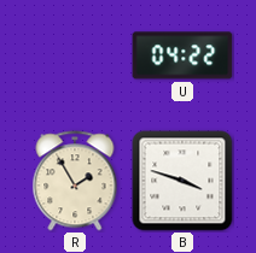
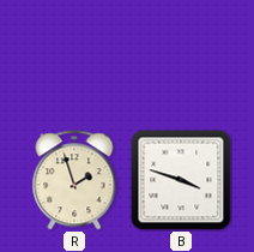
U: 04:22 -> none
R: 1:55 -> 1:57
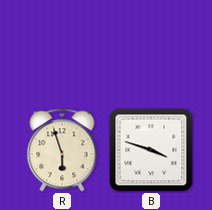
R: 1:57 -> 5:57
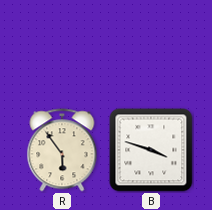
R: 5:57 -> 5:54
